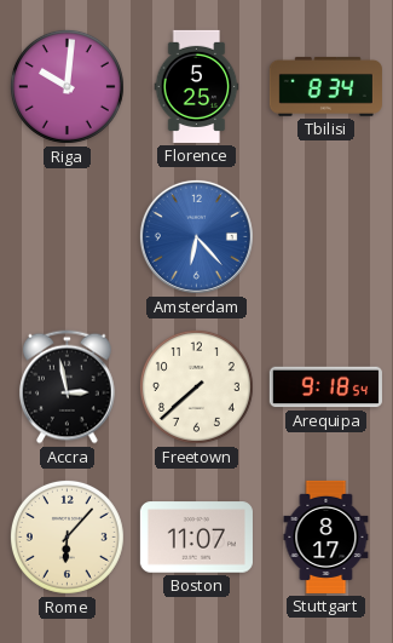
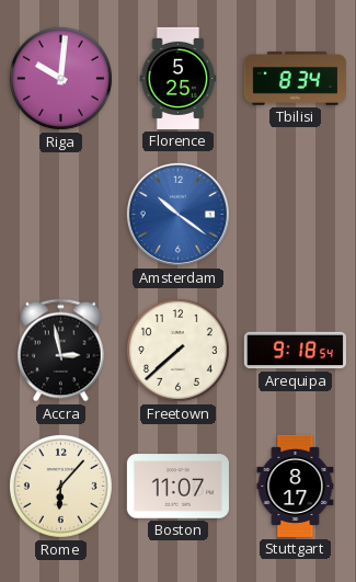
Amsterdam: 6:23 -> 10:21
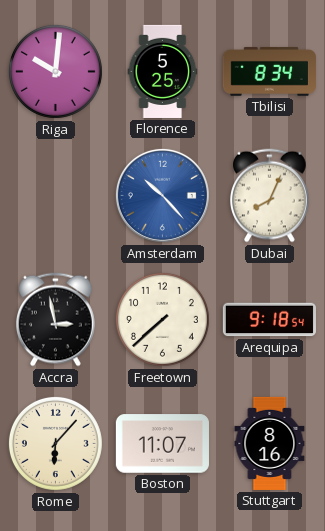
Amsterdam: 10:21 -> 10:23
Dubai: none -> 8:04
Stuttgart: 8:17 -> 8:16
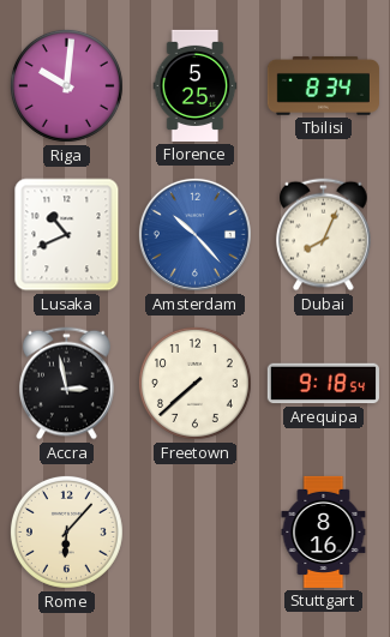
Lusaka: none -> 10:41
Boston: 11:07 -> none
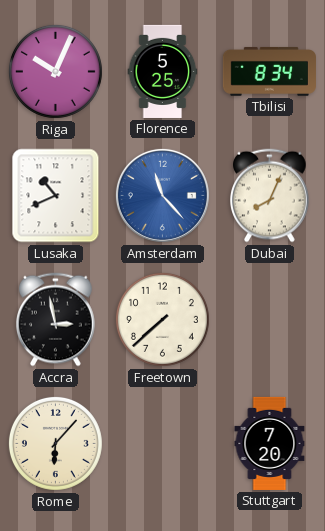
Riga: 10:01 -> 10:04
Amsterdam: 10:23 -> 11:23
Arequipa: 9:18 -> none
Stuttgart: 8:16 -> 7:20
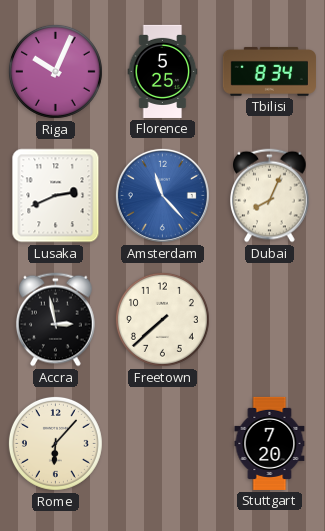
Lusaka: 10:41 -> 2:41
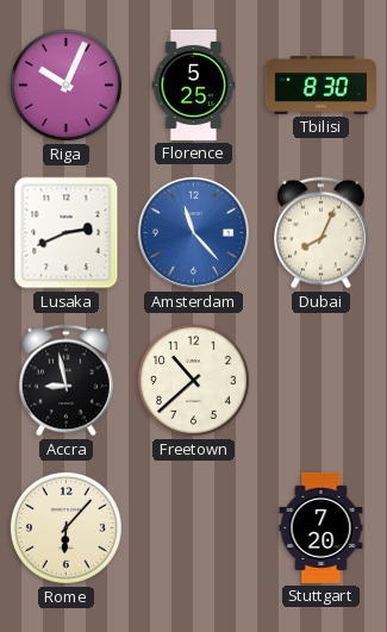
Tbilisi: 8:34 -> 8:30
Accra: 2:58 -> 8:58
Freetown: 7:38 -> 10:38
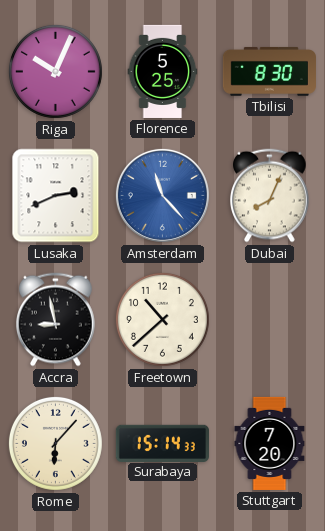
Surabaya: none -> 15:14
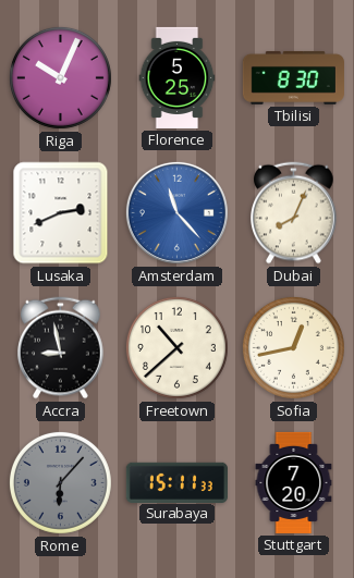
Sofia: none -> 12:43
Rome dial: cream -> grey
Surabaya: 15:14 -> 15:11
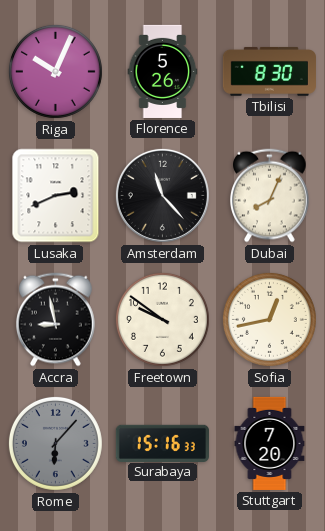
Florence: 5:25 -> 5:26
Amsterdam dial: blue -> black
Freetown: 10:38 -> 9:51
Surabaya: 15:11 -> 15:16
